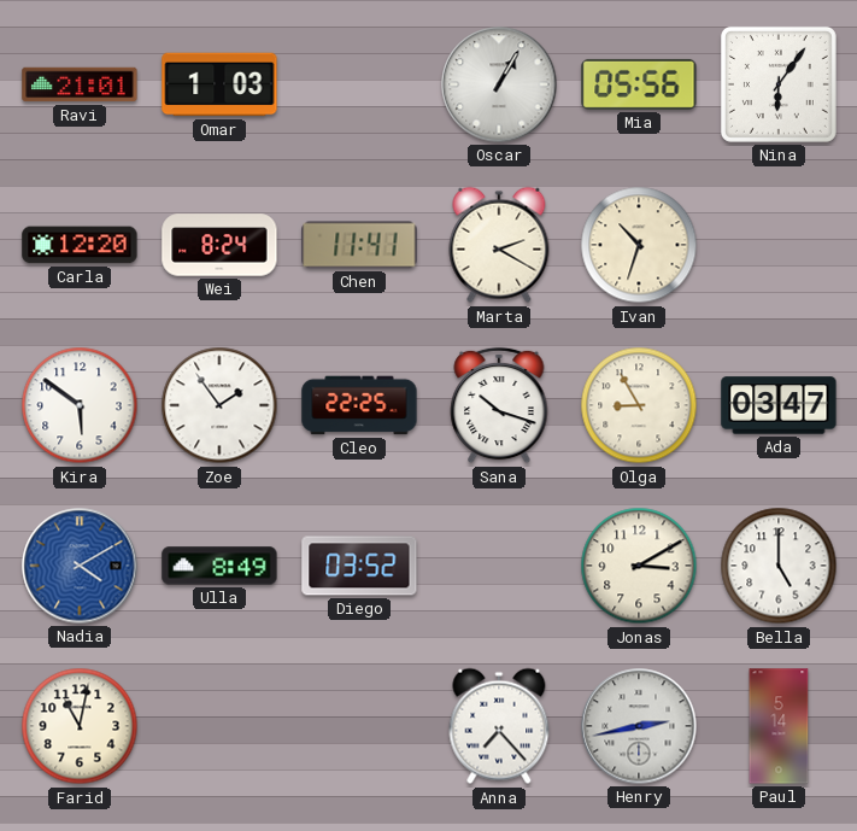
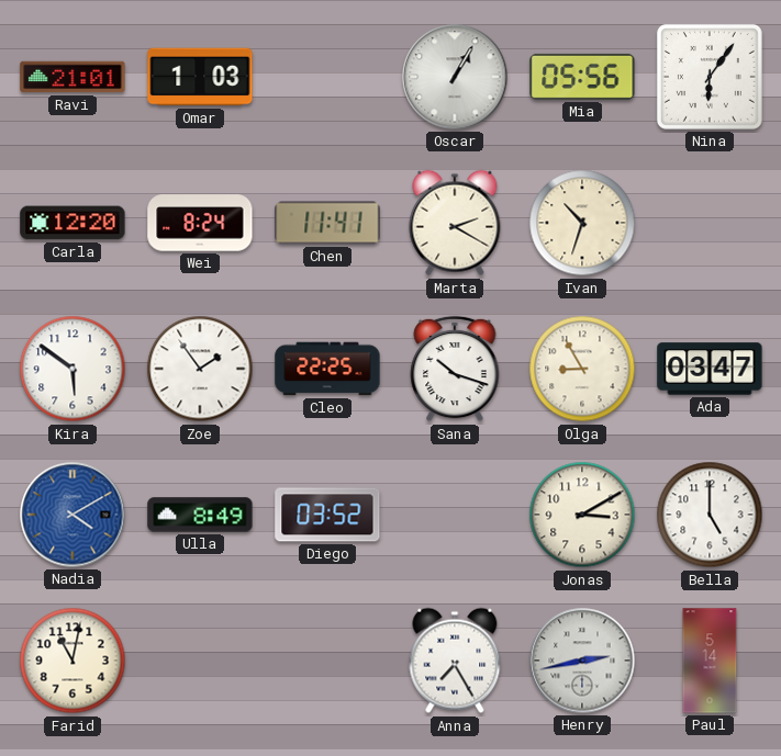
Anna: 7:23 -> 7:25
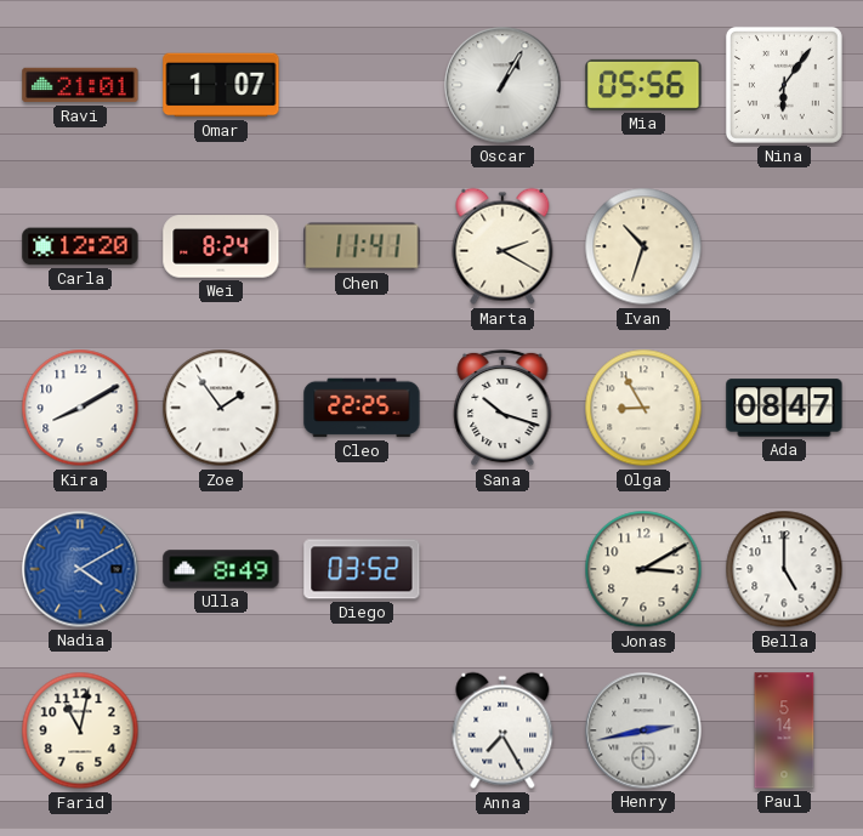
Omar: 1:03 -> 1:07
Kira: 5:51 -> 8:10
Ada: 03:47 -> 08:47
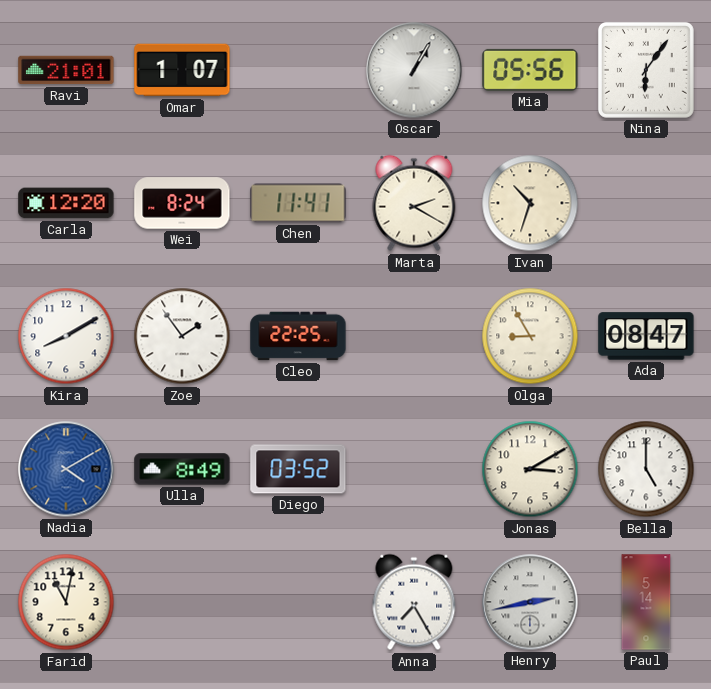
Sana: 10:18 -> none
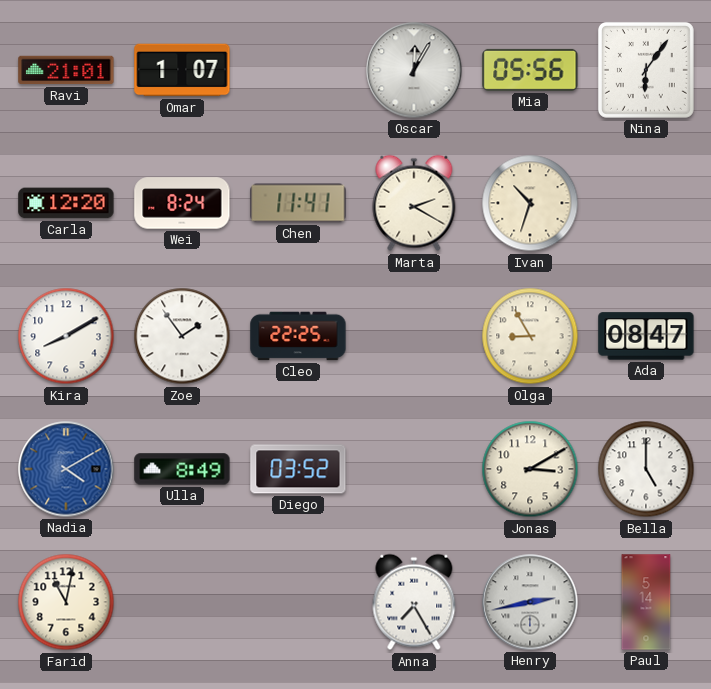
Oscar: 1:05 -> 12:05
